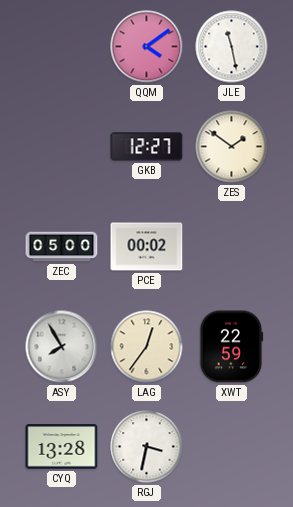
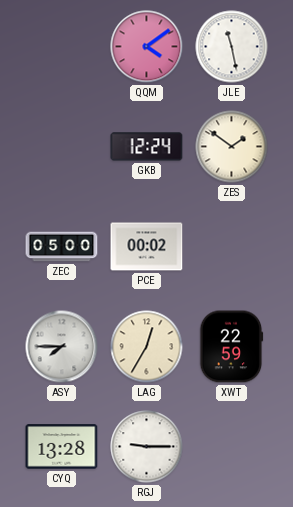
GKB: 12:27 -> 12:24
ASY: 7:55 -> 7:45
LAG: 12:36 -> 12:35
RGJ: 3:32 -> 9:15
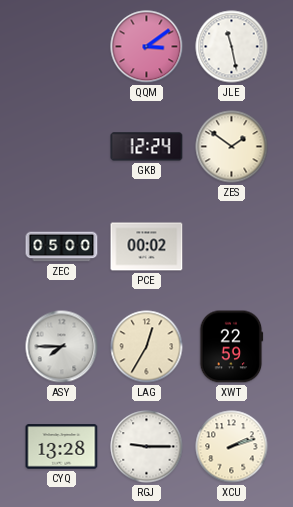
QQM: 4:09 -> 3:09
XCU: none -> 2:12
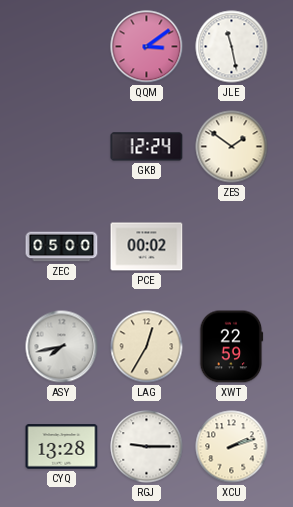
ASY: 7:45 -> 7:43
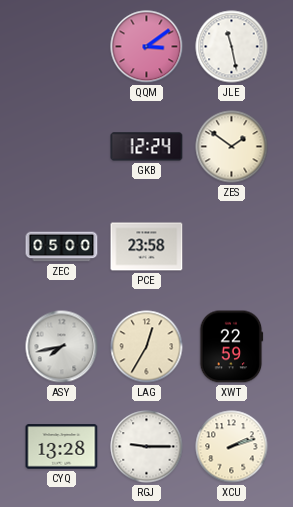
PCE: 00:02 -> 23:58
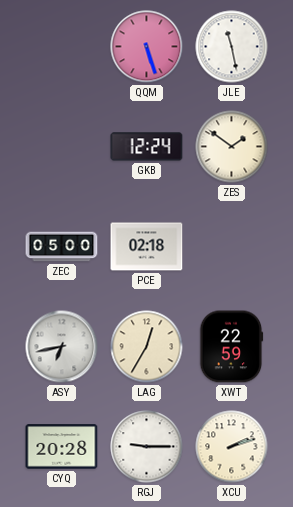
QQM: 3:09 -> 5:27
PCE: 23:58 -> 02:18
ASY: 7:43 -> 6:43
CYQ: 13:28 -> 20:28
